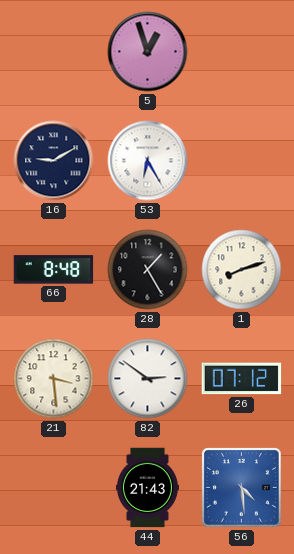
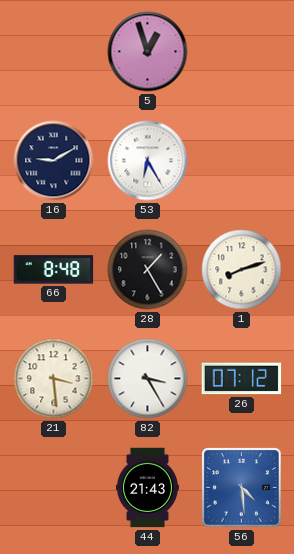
82: 2:51 -> 3:25
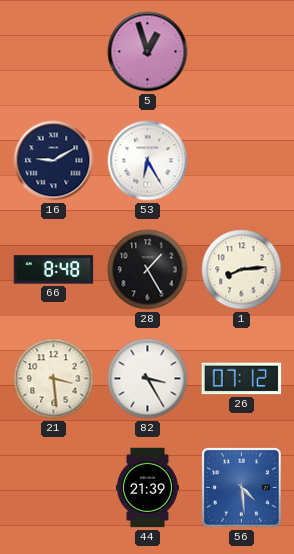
1: 8:12 -> 8:14
44: 21:43 -> 21:39
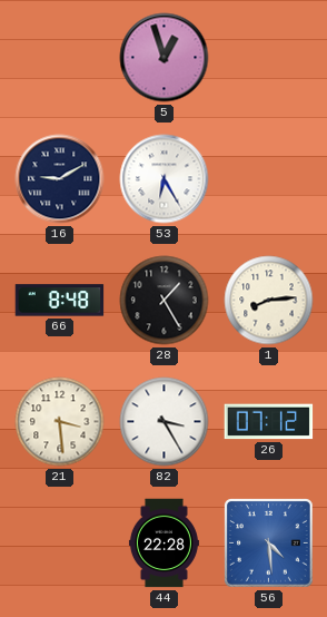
44: 21:39 -> 22:28
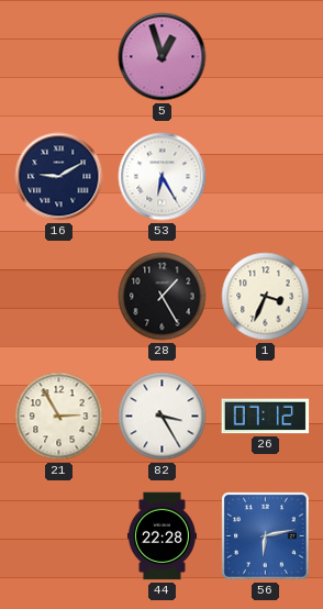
66: 8:48 -> none
1: 8:14 -> 3:34
21: 3:29 -> 2:55
56: 4:29 -> 6:13
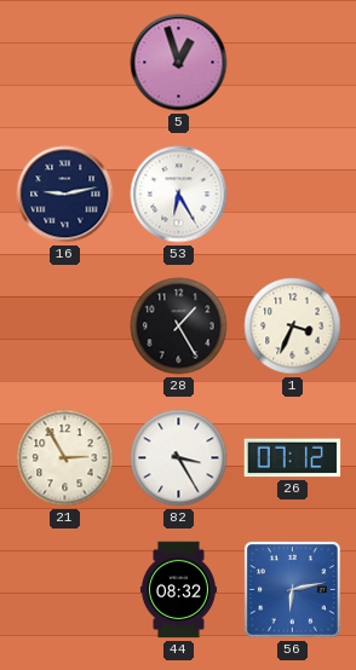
16: 9:10 -> 9:13
44: 22:28 -> 08:32
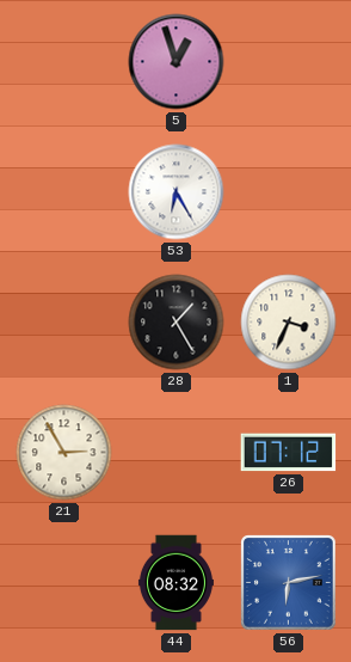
16: 9:13 -> none
82: 3:25 -> none
